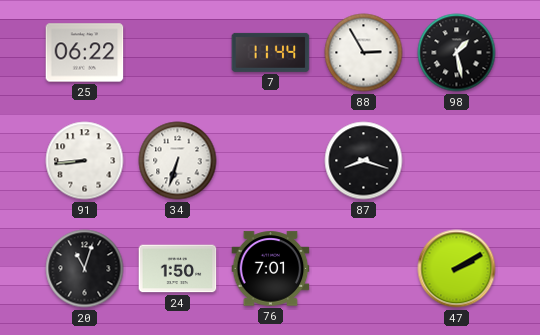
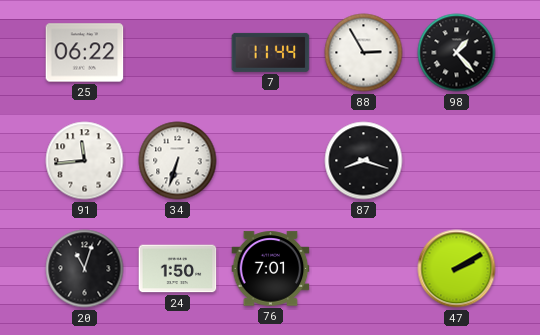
98: 1:28 -> 1:23
91: 8:44 -> 11:44
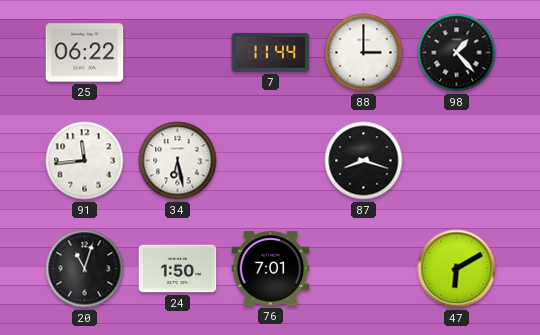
88: 2:55 -> 3:00
34: 6:33 -> 6:28
47: 2:10 -> 6:10
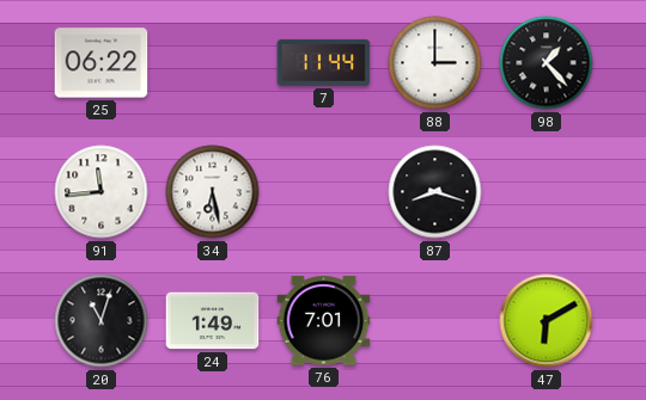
24: 1:50 -> 1:49
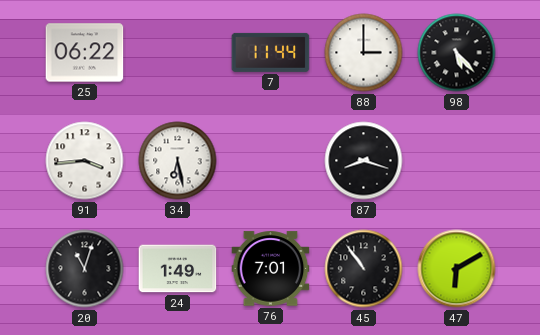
98: 1:23 -> 5:23
91: 11:44 -> 3:44
45: none -> 10:54
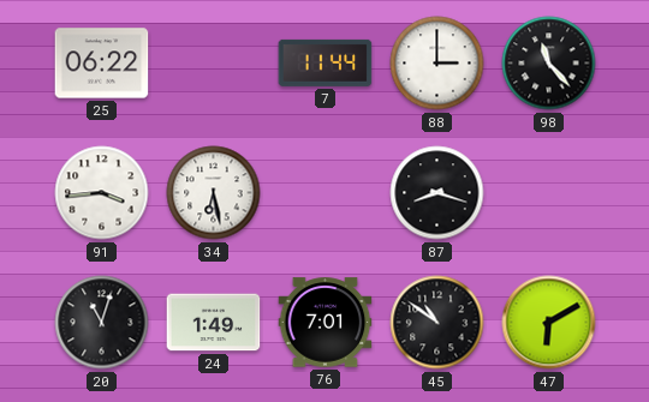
98: 5:23 -> 11:23
45: 10:54 -> 10:51
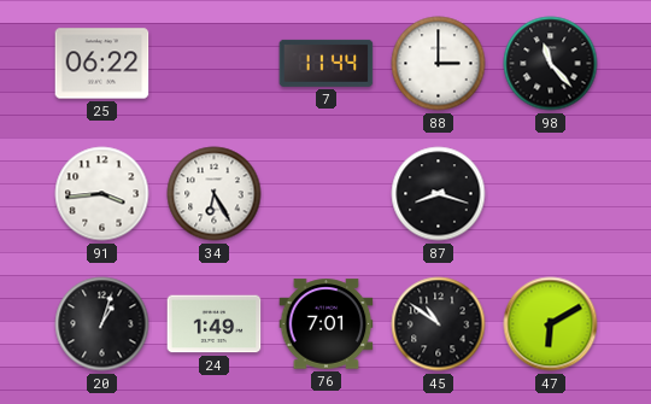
34: 6:28 -> 6:25
20: 11:03 -> 1:03
